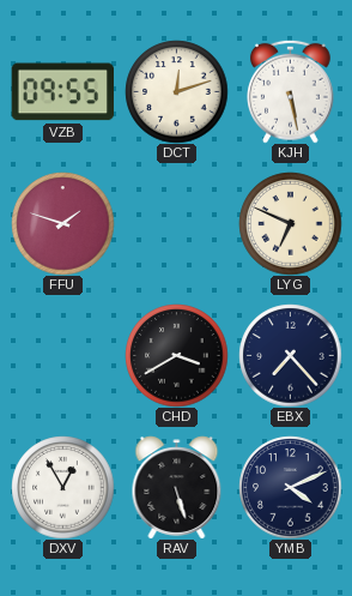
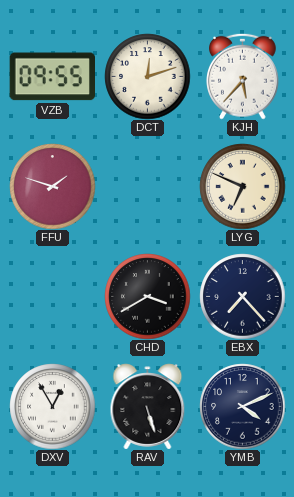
KJH: 5:28 -> 5:37
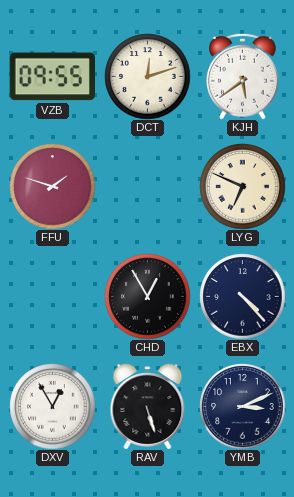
KJH: 5:37 -> 5:39
CHD: 3:40 -> 12:55
EBX: 7:23 -> 4:23
YMB: 4:11 -> 3:11
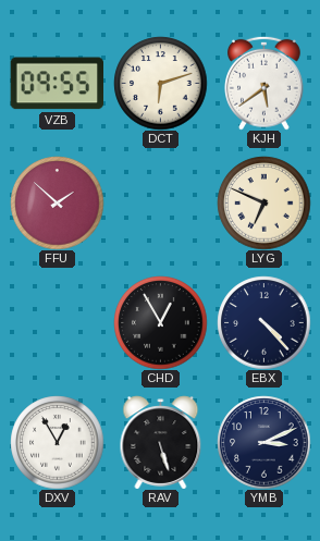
DCT: 12:12 -> 6:12
FFU: 1:48 -> 1:52
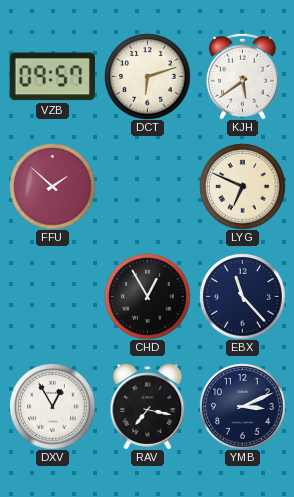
VZB: 09:55 -> 09:57
EBX: 4:23 -> 11:23
RAV: 5:27 -> 7:17
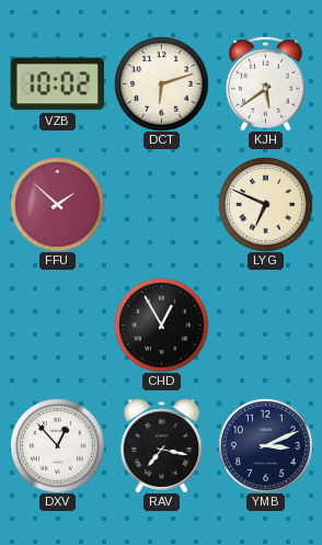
VZB: 09:57 -> 10:02
EBX: 11:23 -> none
DXV: 12:55 -> 12:53
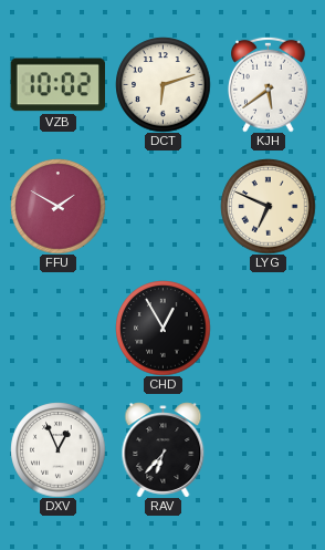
FFU: 1:52 -> 1:50
DXV: 12:53 -> 12:56
RAV: 7:17 -> 6:37
YMB: 3:11 -> none
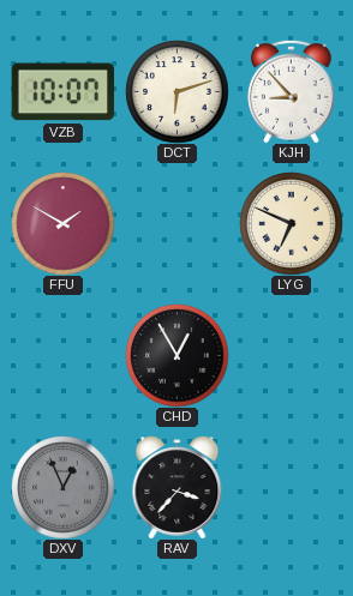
VZB: 10:02 -> 10:07
KJH: 5:39 -> 8:53
DXV dial: white -> grey
RAV: 6:37 -> 3:37
